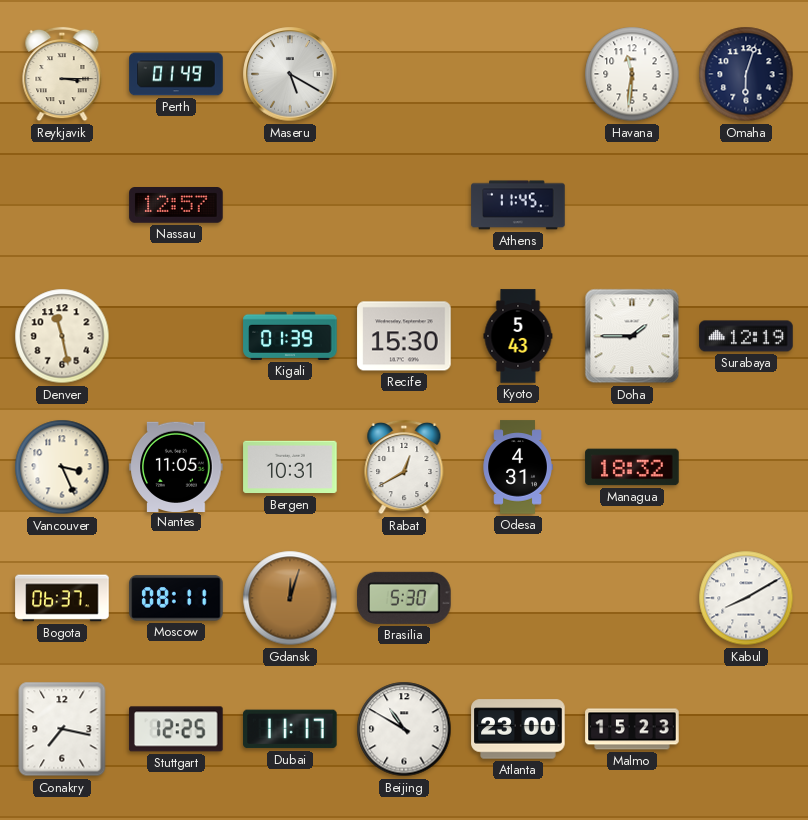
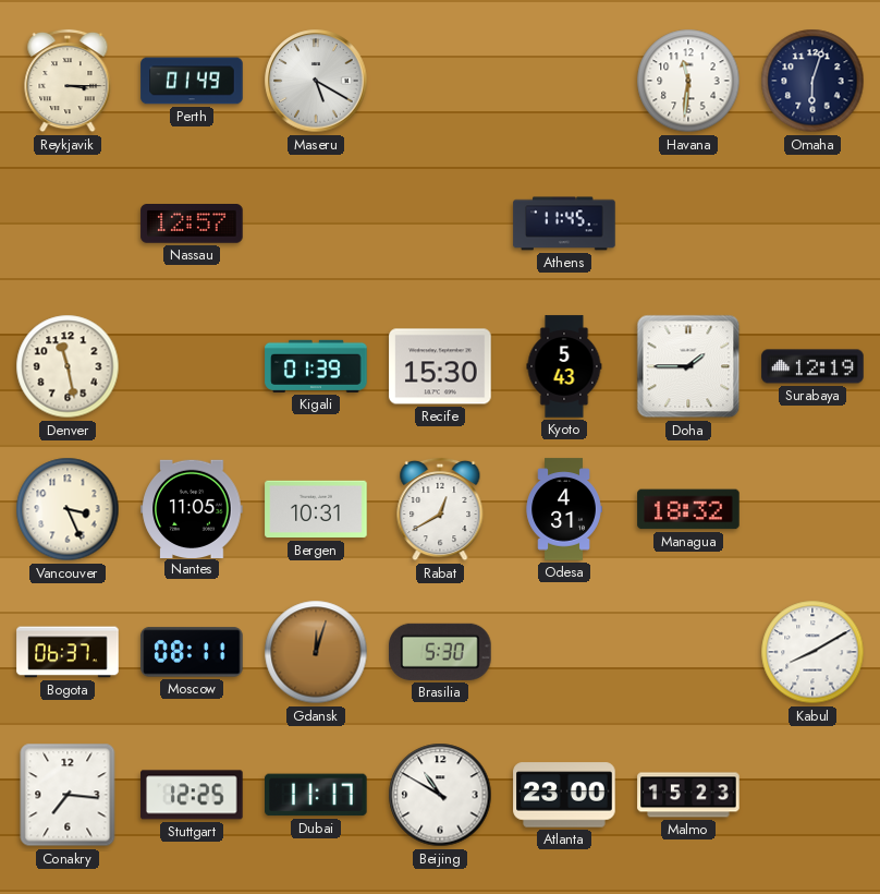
Conakry: 7:17 -> 7:16
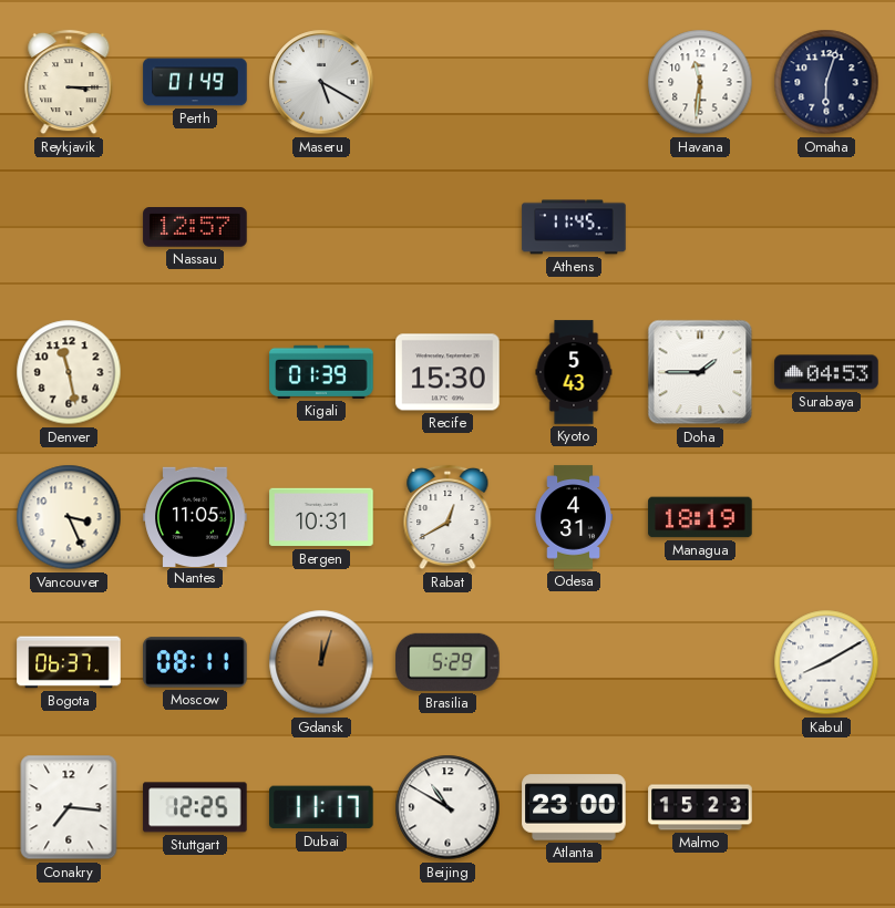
Surabaya: 12:19 -> 04:53
Managua: 18:32 -> 18:19
Brasilia: 5:30 -> 5:29
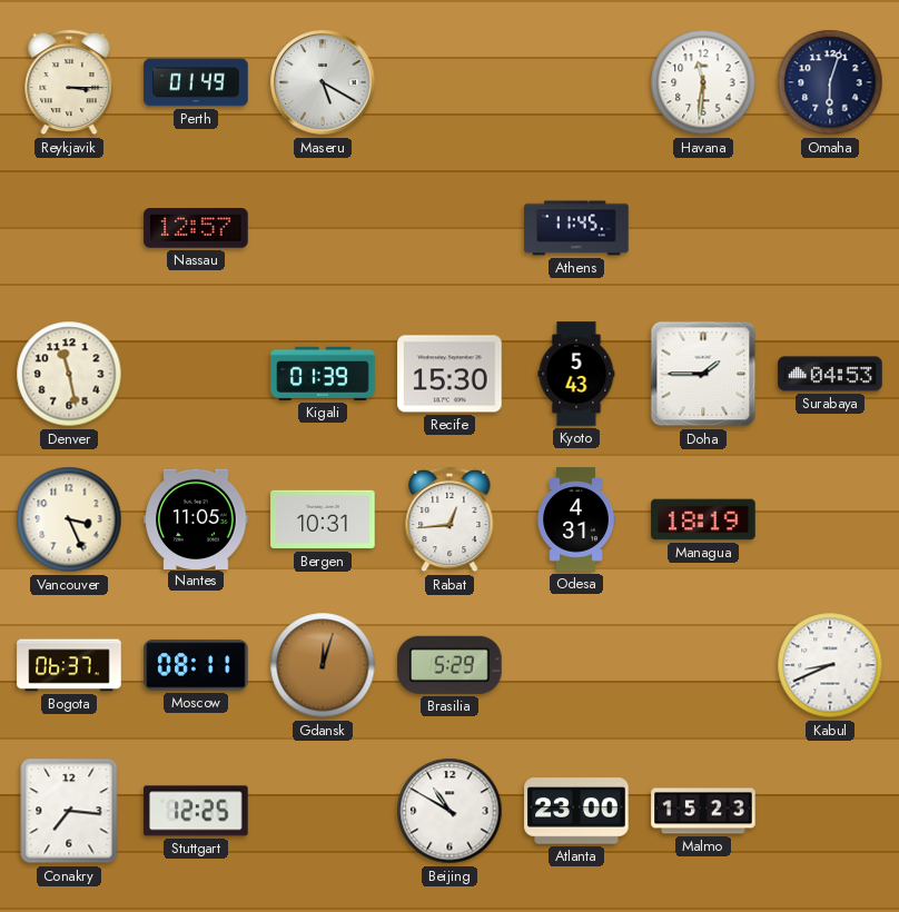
Rabat: 12:40 -> 12:44
Kabul: 8:10 -> 8:41
Dubai: 11:17 -> none
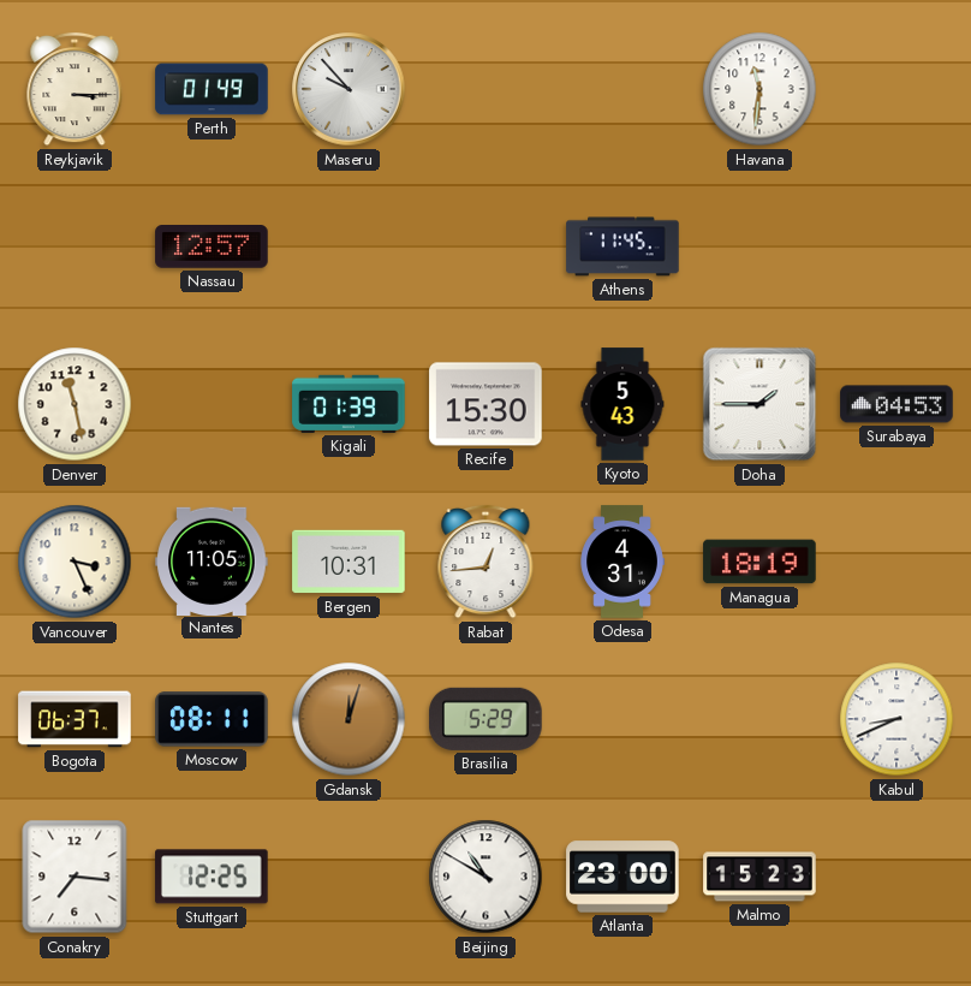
Maseru: 5:20 -> 9:53
Omaha: 6:03 -> none
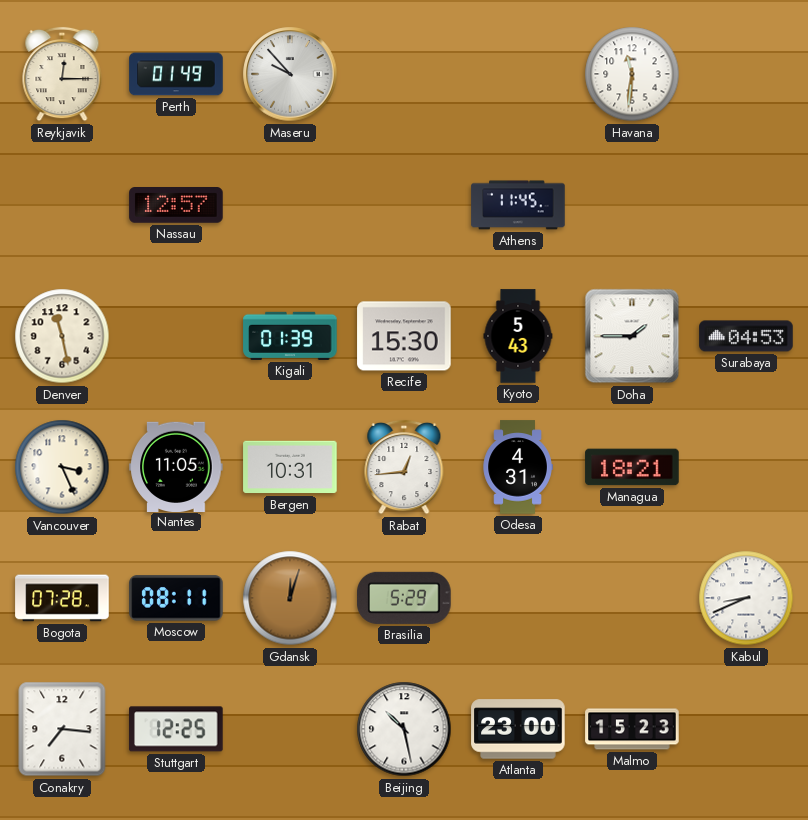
Reykjavik: 3:15 -> 12:15
Managua: 18:19 -> 18:21
Bogota: 06:37 -> 07:28
Beijing: 10:50 -> 10:28
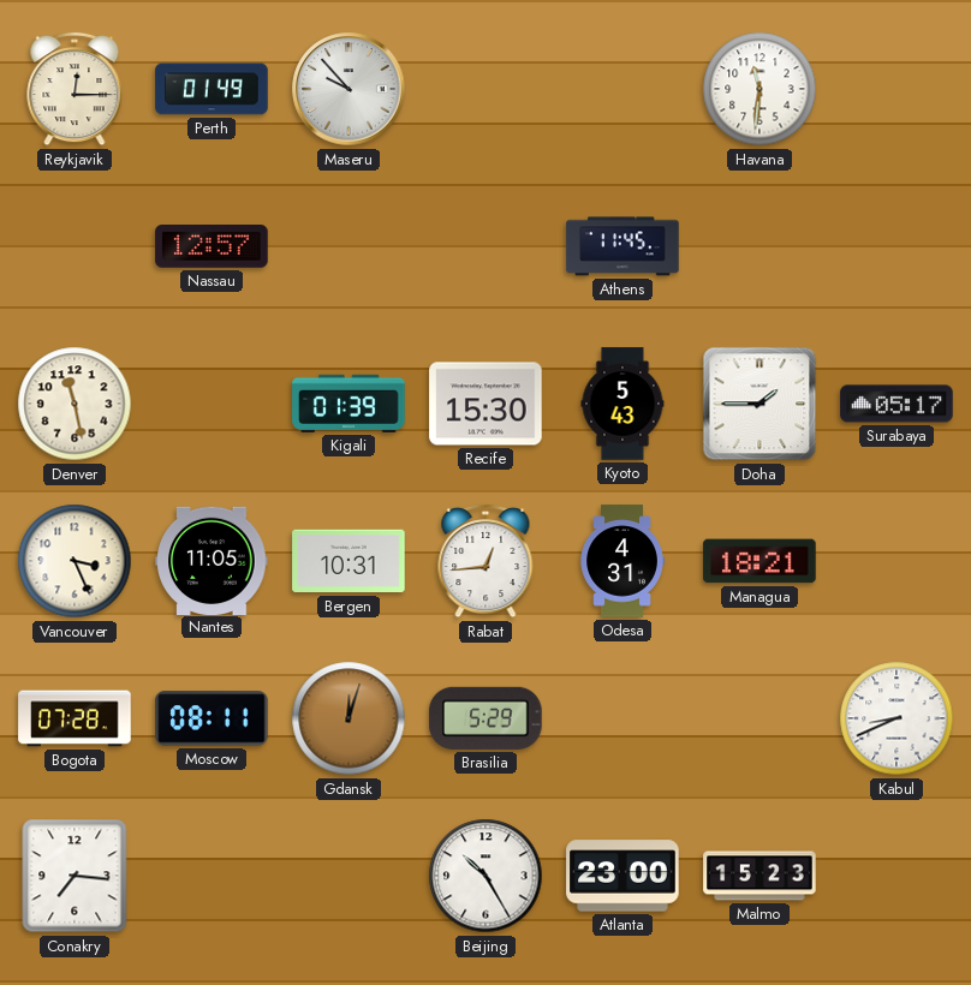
Surabaya: 04:53 -> 05:17
Stuttgart: 12:25 -> none
Beijing: 10:28 -> 10:25
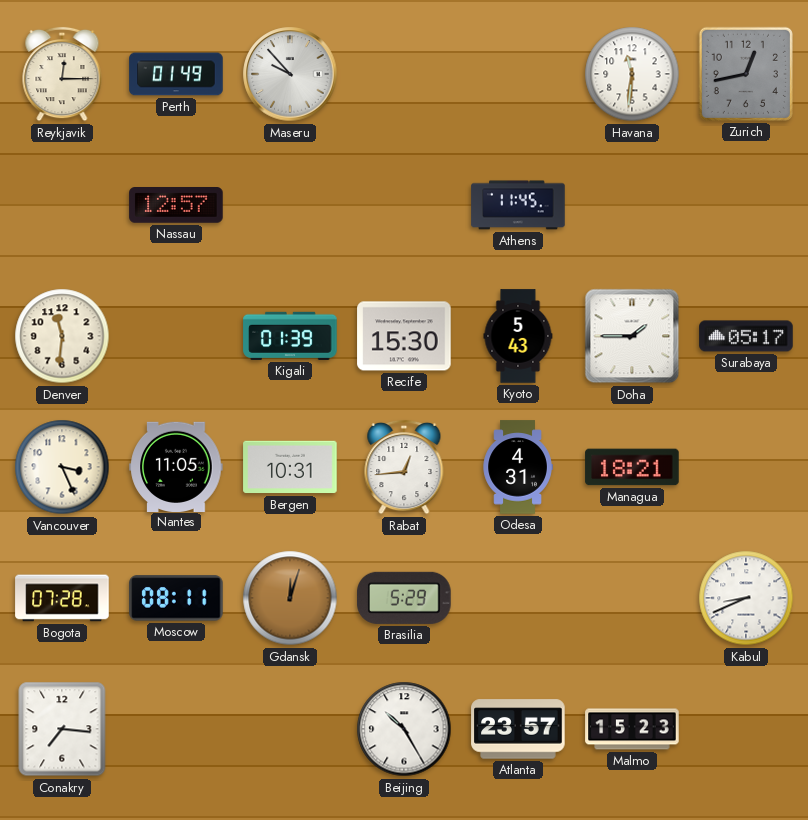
Zurich: none -> 12:43
Denver: 11:28 -> 11:31
Atlanta: 23:00 -> 23:57
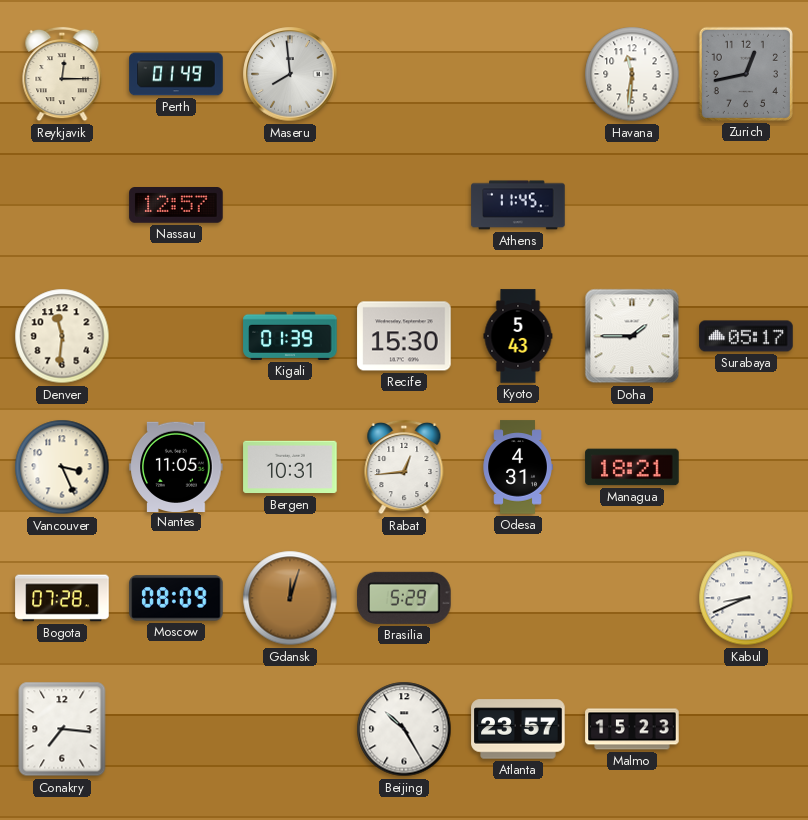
Maseru: 9:53 -> 7:59
Moscow: 08:11 -> 08:09
